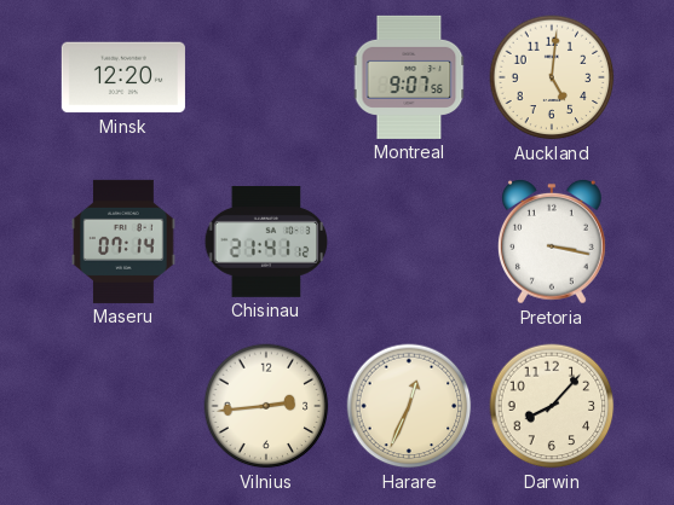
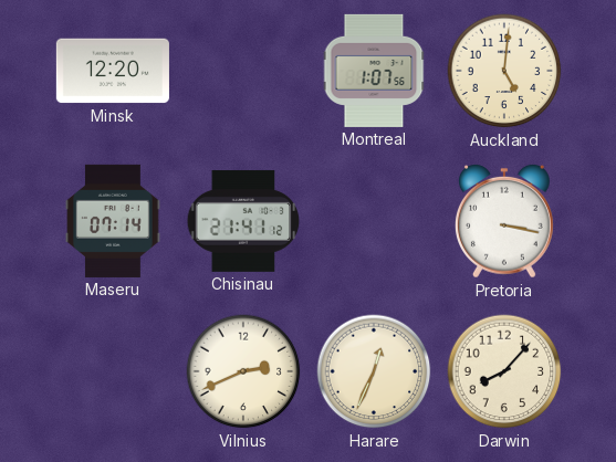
Montreal: 9:07 -> 1:07
Vilnius: 2:44 -> 2:41
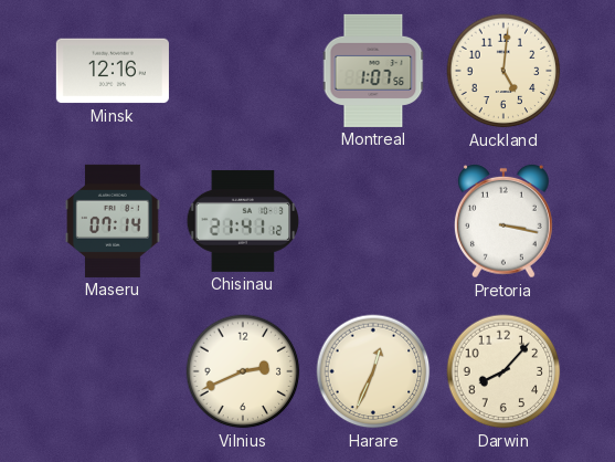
Minsk: 12:20 -> 12:16
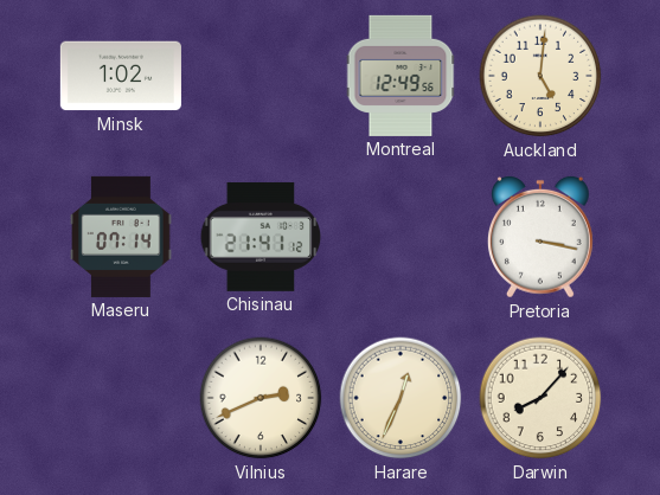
Minsk: 12:16 -> 1:02
Montreal: 1:07 -> 12:49
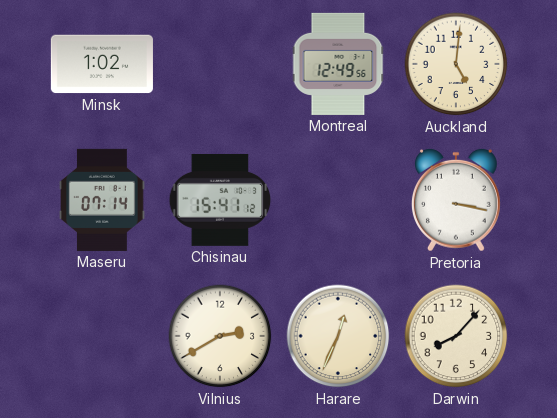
Chisinau: 21:41 -> 15:41
Vilnius: 2:41 -> 2:40
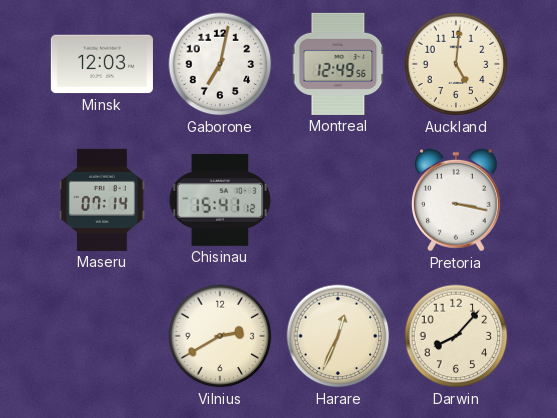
Minsk: 1:02 -> 12:03
Gaborone: none -> 7:02
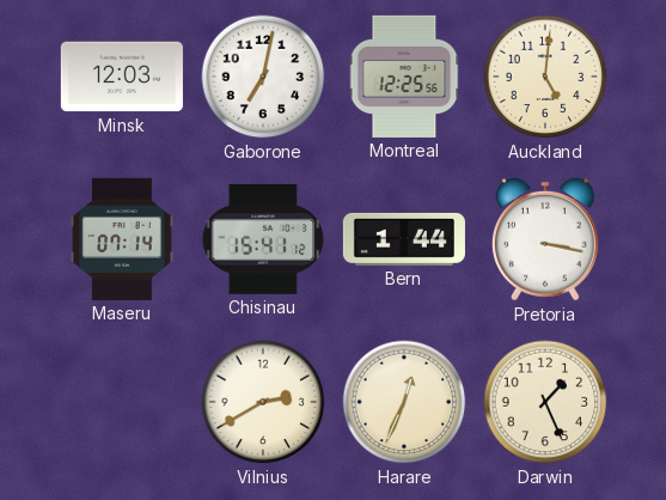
Montreal: 12:49 -> 12:25
Bern: none -> 1:44
Darwin: 8:07 -> 1:26
